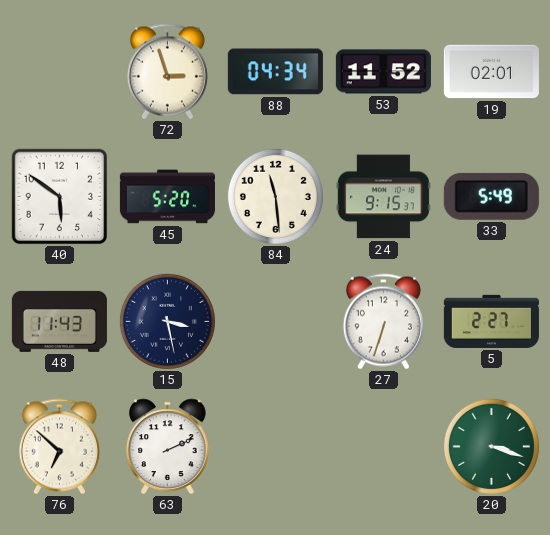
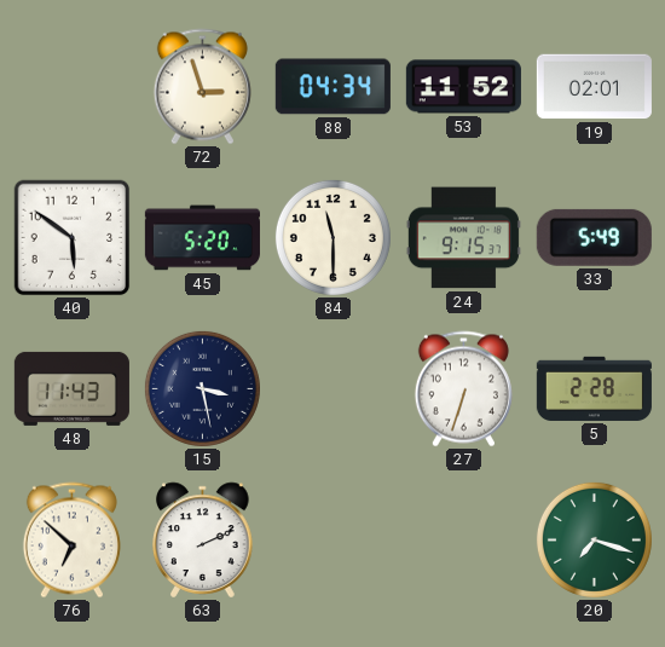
84: 11:29 -> 11:30
5: 2:27 -> 2:28
20: 3:18 -> 7:18
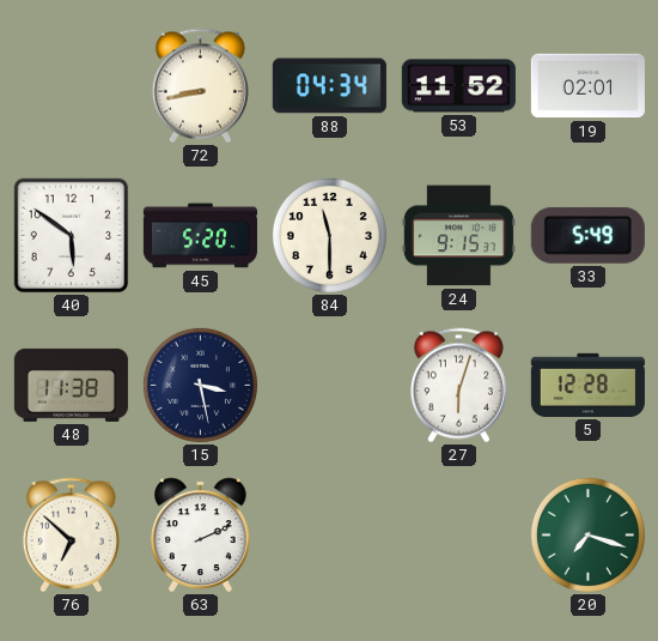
72: 2:57 -> 8:43
48: 11:43 -> 11:38
27: 6:33 -> 6:03
5: 2:28 -> 12:28
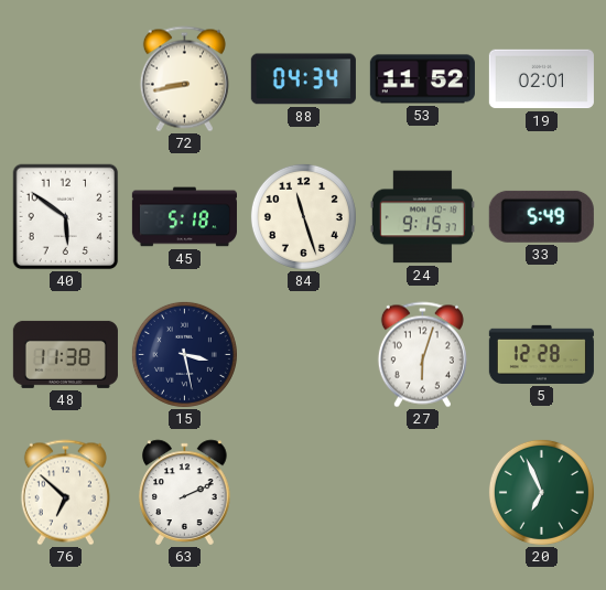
45: 5:20 -> 5:18
84: 11:30 -> 11:27
20: 7:18 -> 6:56
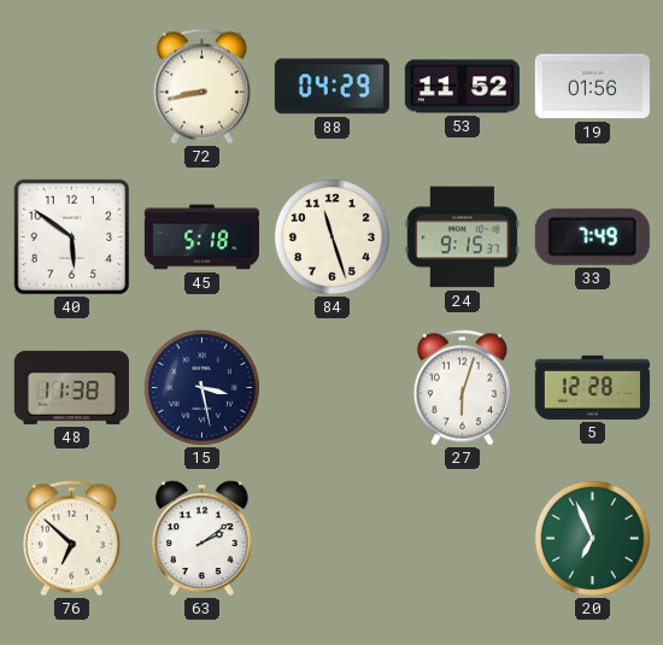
88: 04:34 -> 04:29
19: 02:01 -> 01:56
33: 5:49 -> 7:49
63: 2:11 -> 2:09
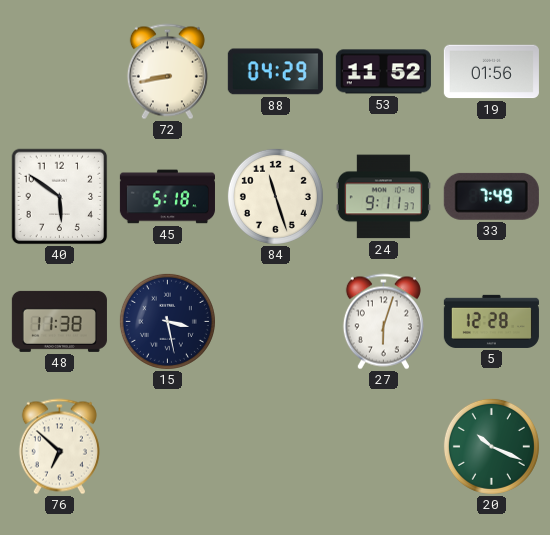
24: 9:15 -> 9:11
63: 2:09 -> none
20: 6:56 -> 10:19
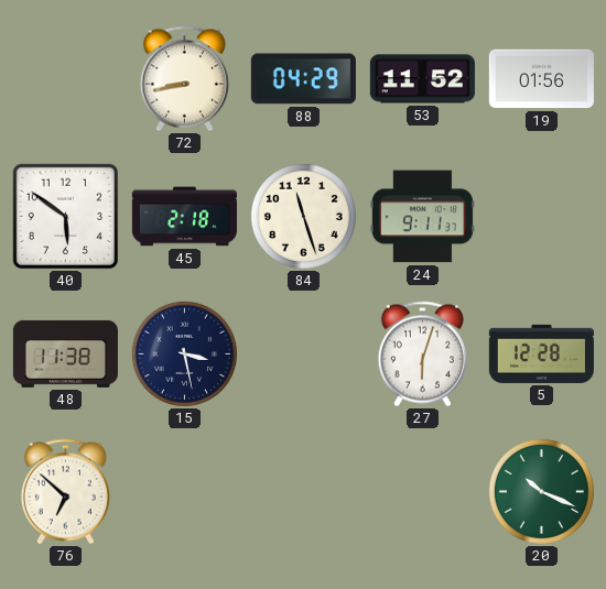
45: 5:18 -> 2:18
33: 7:49 -> none
